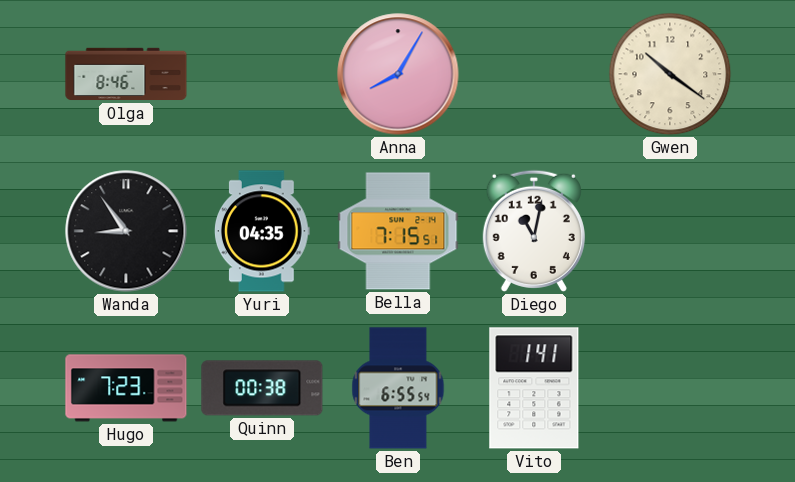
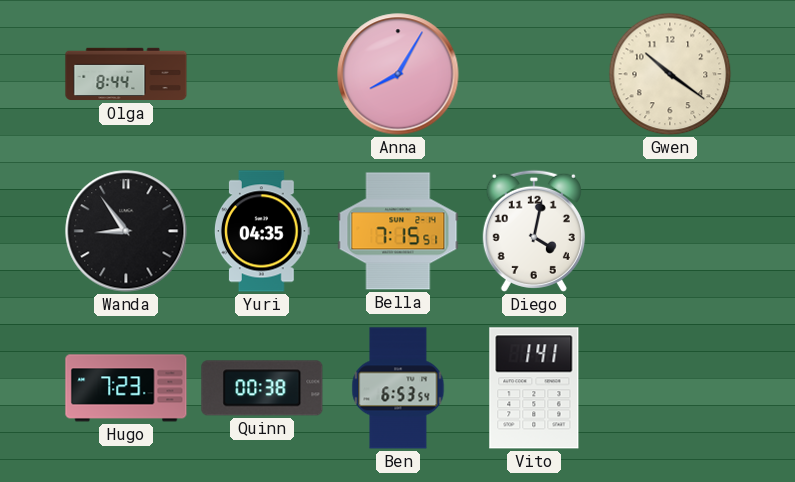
Olga: 8:46 -> 8:44
Diego: 11:02 -> 4:02
Ben: 6:55 -> 6:53
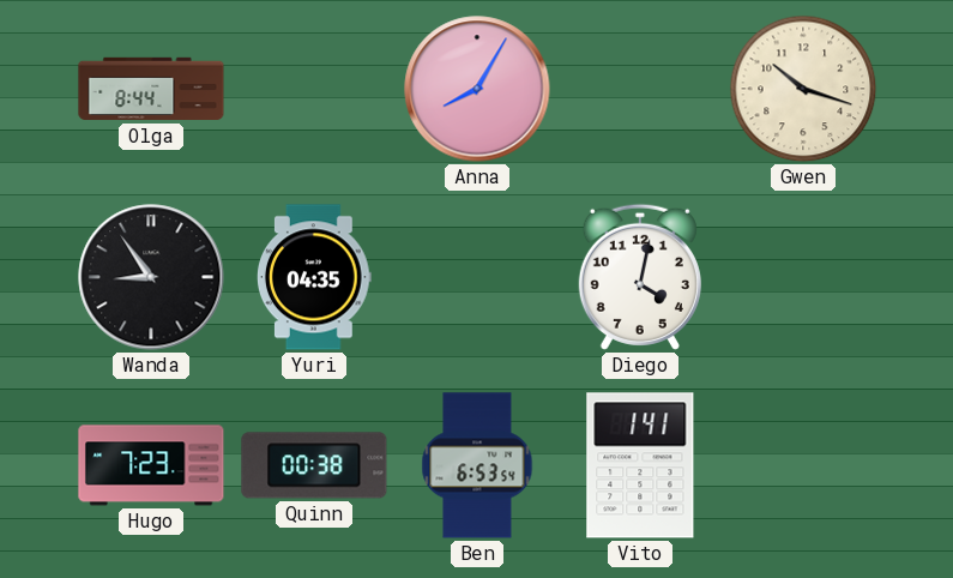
Gwen: 10:21 -> 10:18
Bella: 7:15 -> none
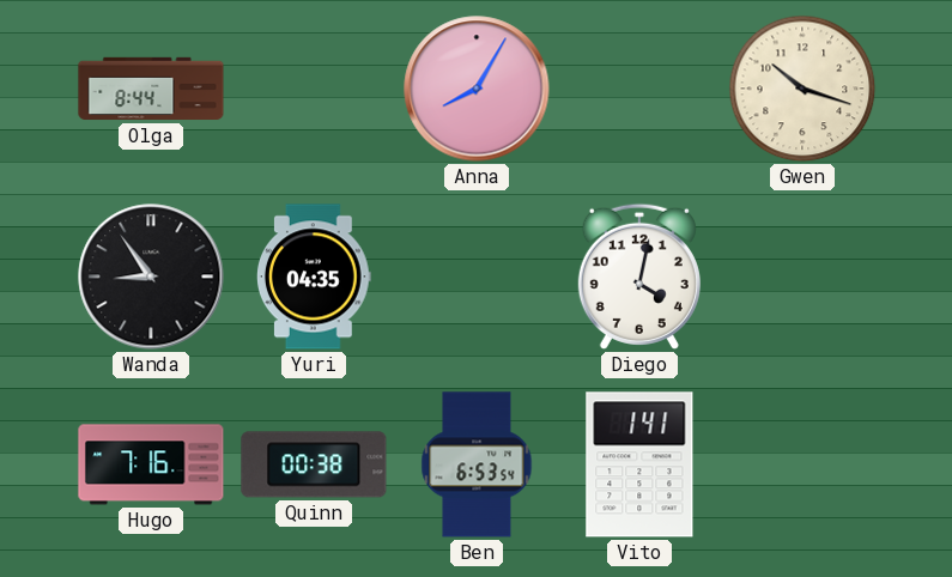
Hugo: 7:23 -> 7:16
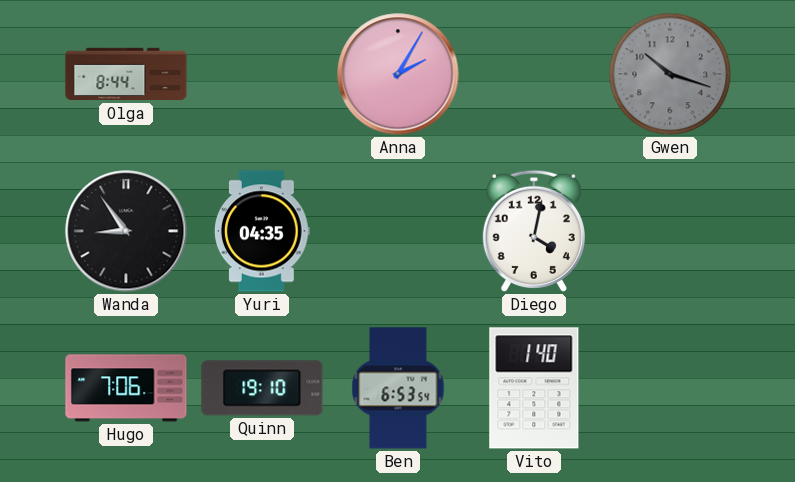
Anna: 8:05 -> 2:05
Gwen dial: cream -> grey
Hugo: 7:16 -> 7:06
Quinn: 00:38 -> 19:10
Vito: 1:41 -> 1:40
